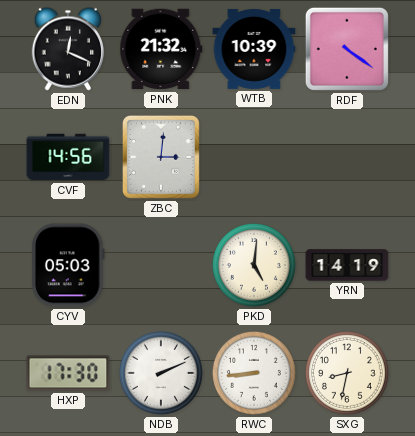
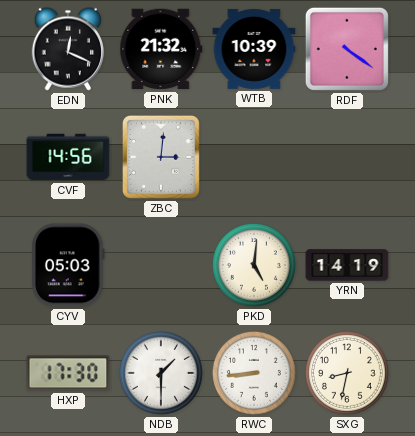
NDB: 2:11 -> 1:30
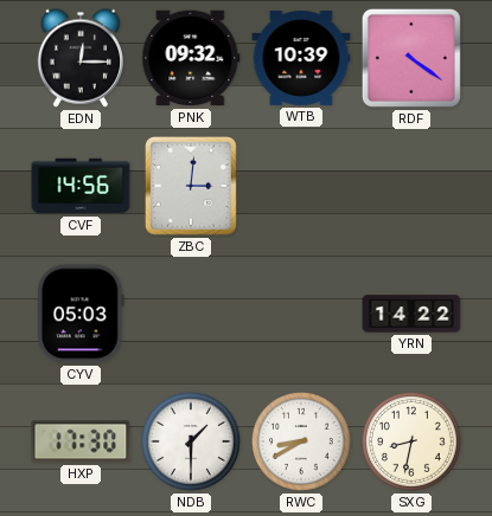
EDN: 12:19 -> 12:15
PNK: 21:32 -> 09:32
PKD: 5:01 -> none
YRN: 14:19 -> 14:22
RWC: 8:44 -> 8:40
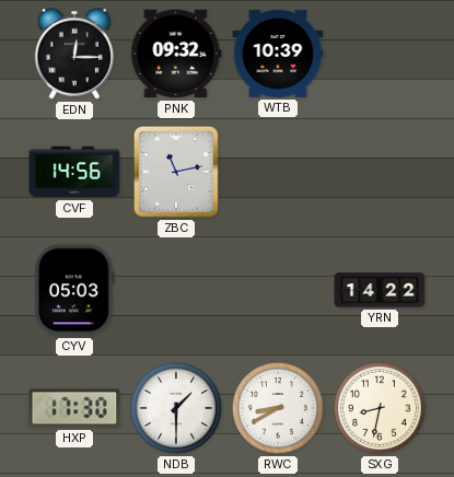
RDF: 4:21 -> none
ZBC: 3:01 -> 11:13
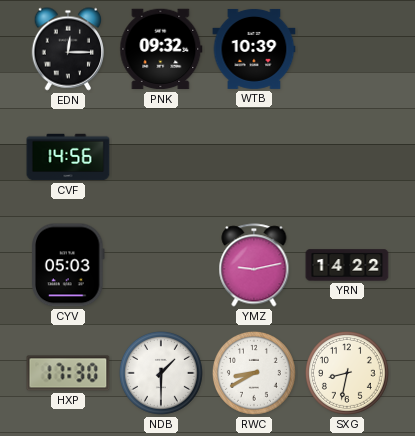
ZBC: 11:13 -> none
YMZ: none -> 9:13
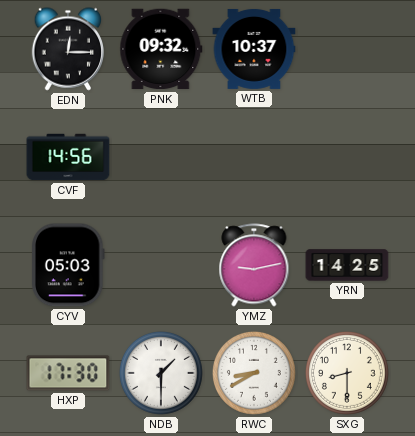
WTB: 10:39 -> 10:37
YRN: 14:22 -> 14:25
SXG: 8:32 -> 8:30
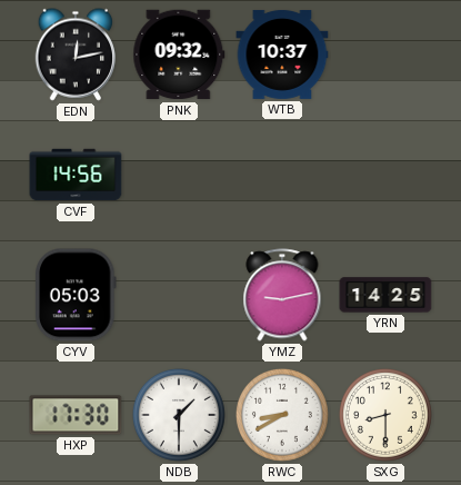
EDN: 12:15 -> 12:13
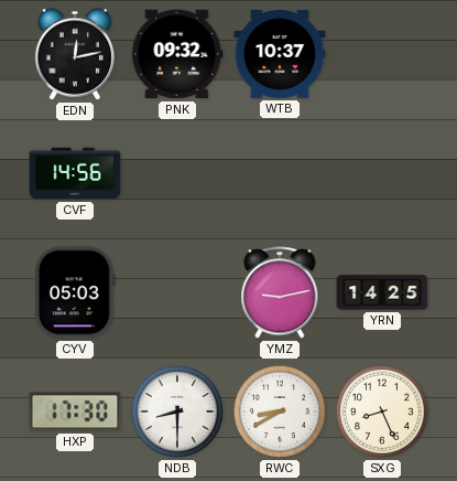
NDB: 1:30 -> 8:30
SXG: 8:30 -> 8:26
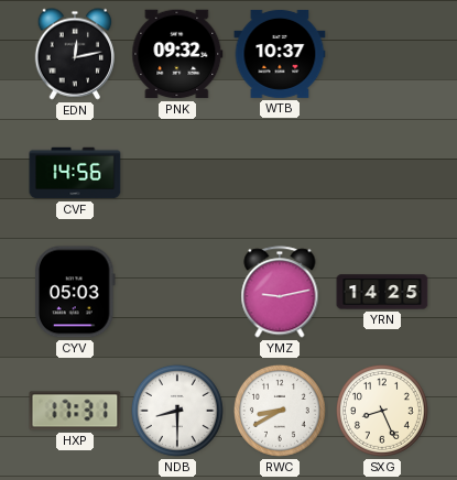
HXP: 17:30 -> 17:31
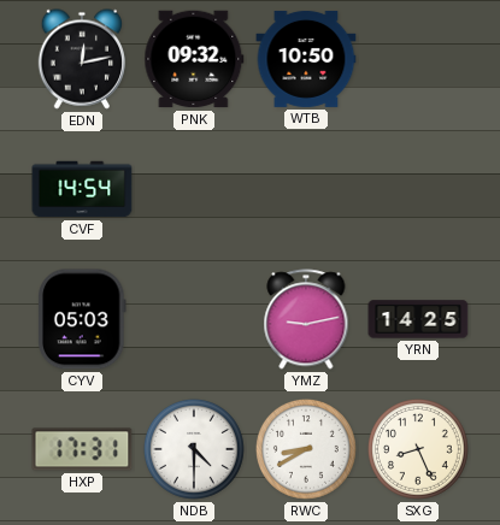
WTB: 10:37 -> 10:50
CVF: 14:56 -> 14:54
NDB: 8:30 -> 4:30
